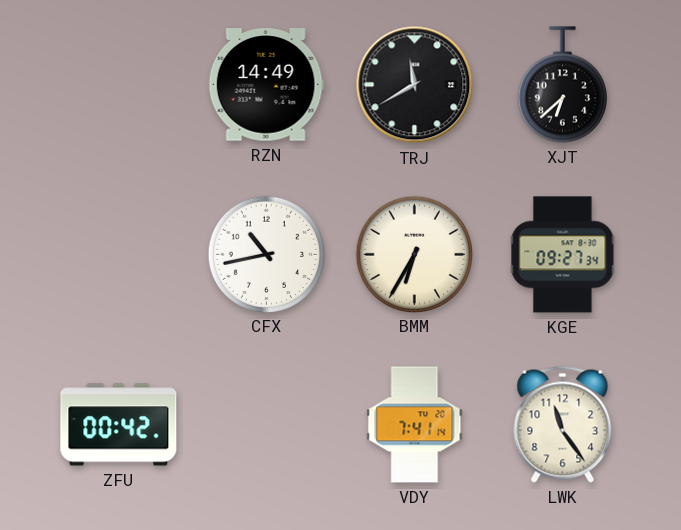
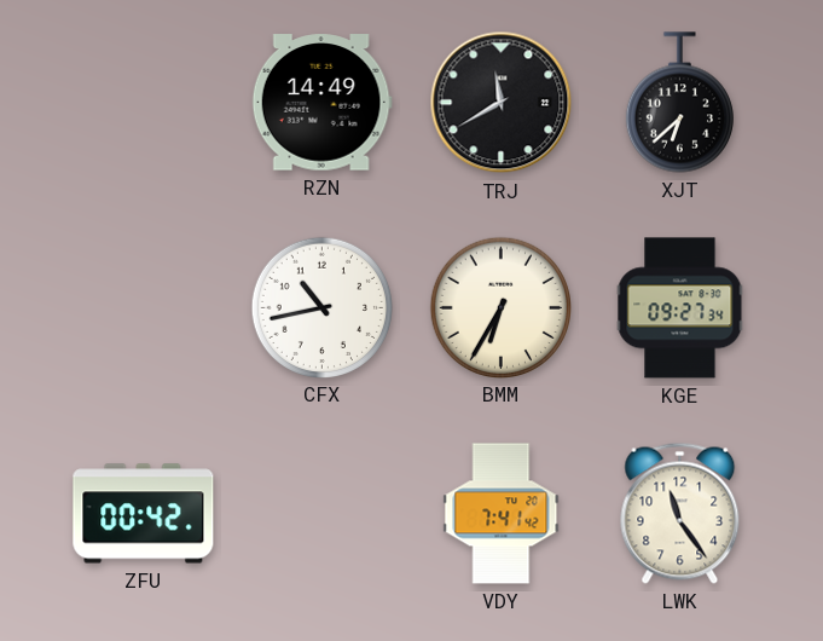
VDY: 7:41:14 -> 7:41:42
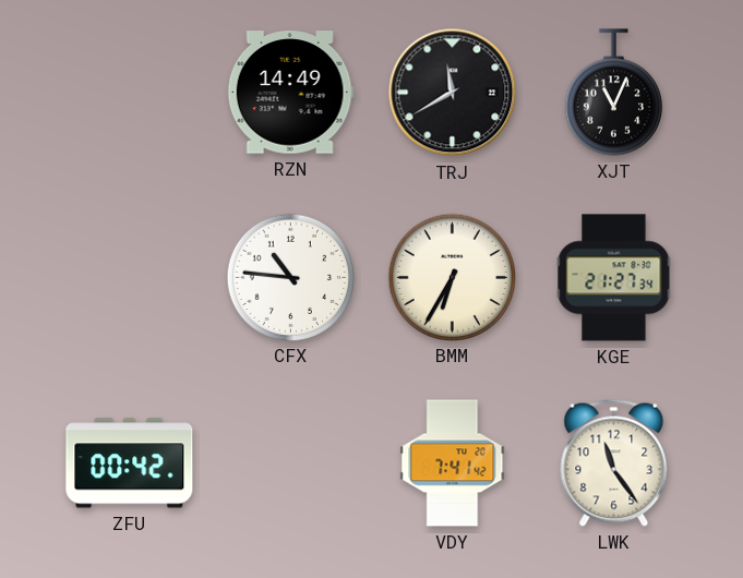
XJT: 6:38 -> 11:04
CFX: 10:43 -> 10:46
KGE: 09:27 -> 21:27
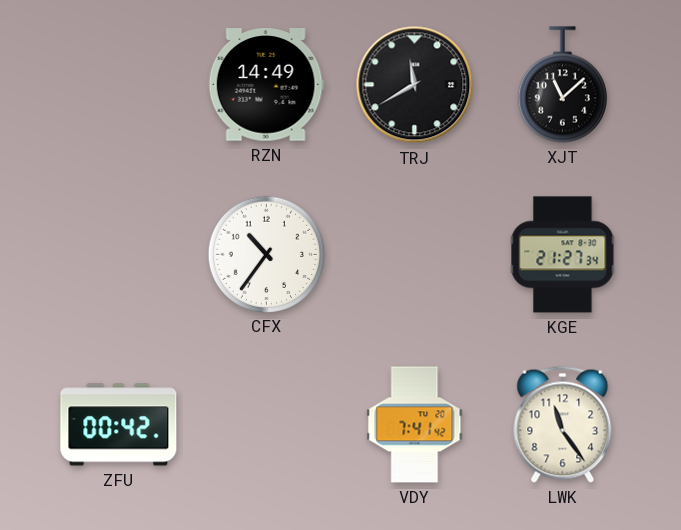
XJT: 11:04 -> 11:08
CFX: 10:46 -> 10:36
BMM: 6:35 -> none
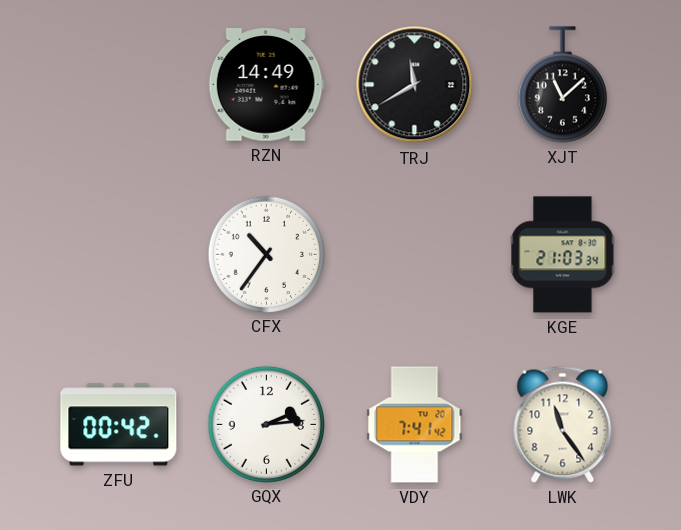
KGE: 21:27 -> 21:03
GQX: none -> 2:14
